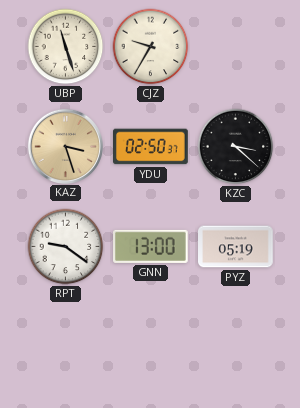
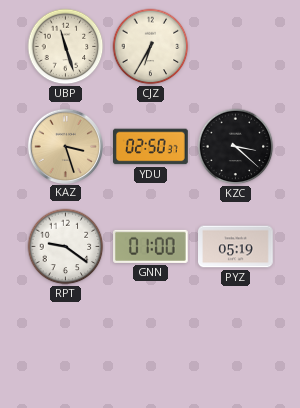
CJZ: 9:35 -> 6:35
GNN: 13:00 -> 01:00
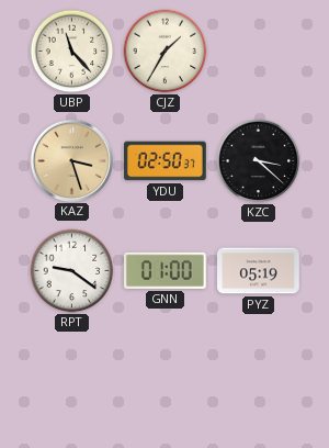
UBP: 11:27 -> 11:23
CJZ: 6:35 -> 1:35
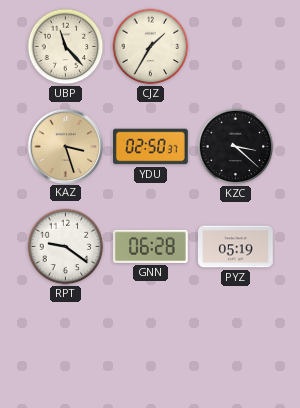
GNN: 01:00 -> 06:28
